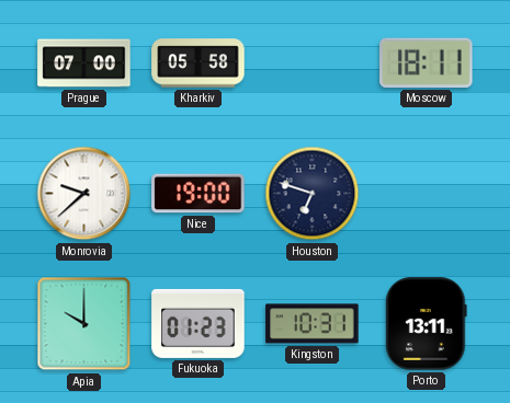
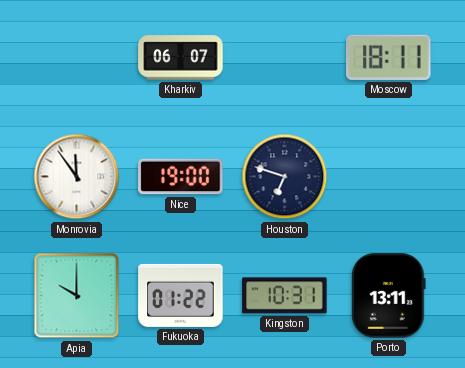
Prague: 07:00 -> none
Kharkiv: 05:58 -> 06:07
Monrovia: 9:38 -> 11:54
Fukuoka: 01:23 -> 01:22
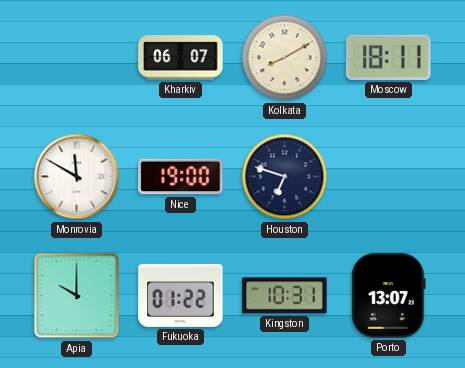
Kolkata: none -> 8:10
Monrovia: 11:54 -> 11:50
Porto: 13:11 -> 13:07
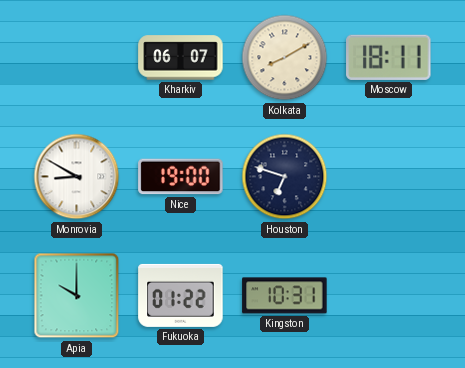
Monrovia: 11:50 -> 8:50
Porto: 13:07 -> none
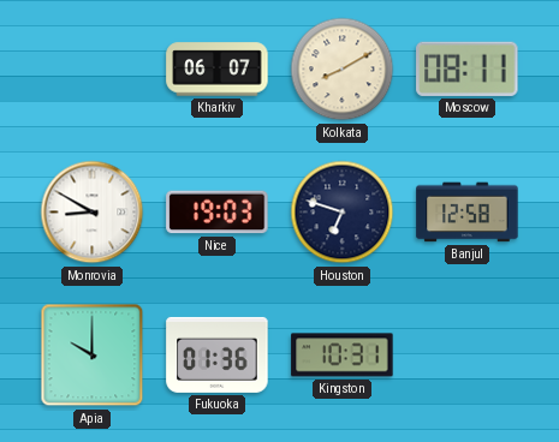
Moscow: 18:11 -> 08:11
Nice: 19:00 -> 19:03
Banjul: none -> 12:58
Fukuoka: 01:22 -> 01:36
